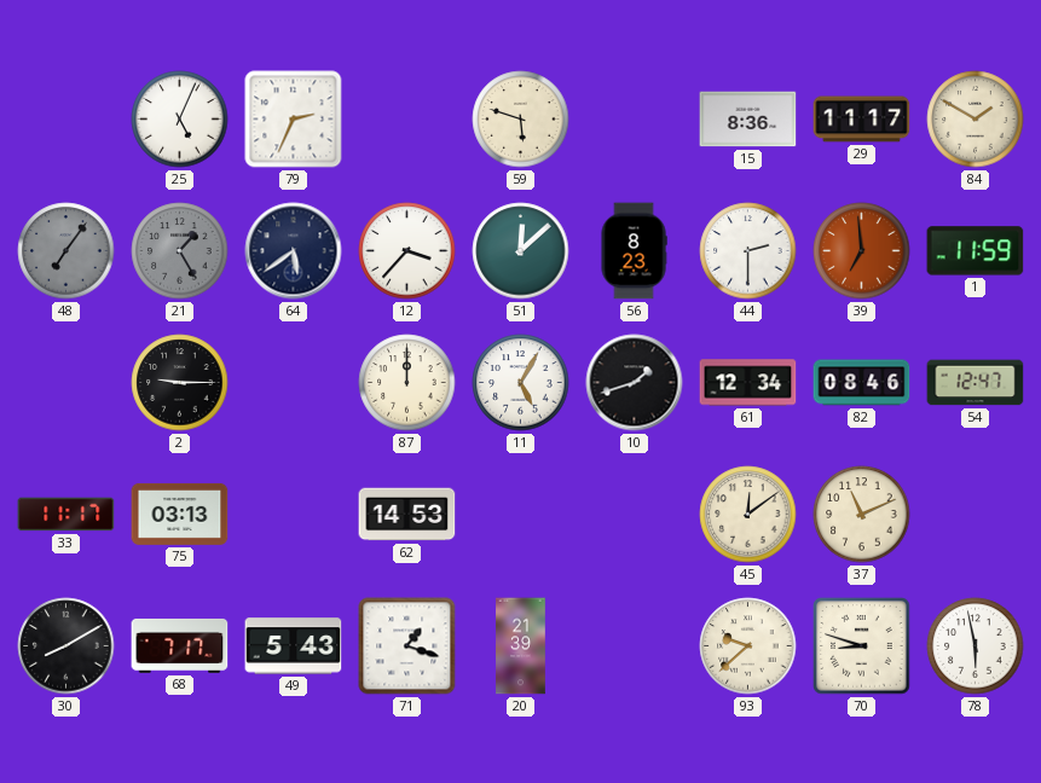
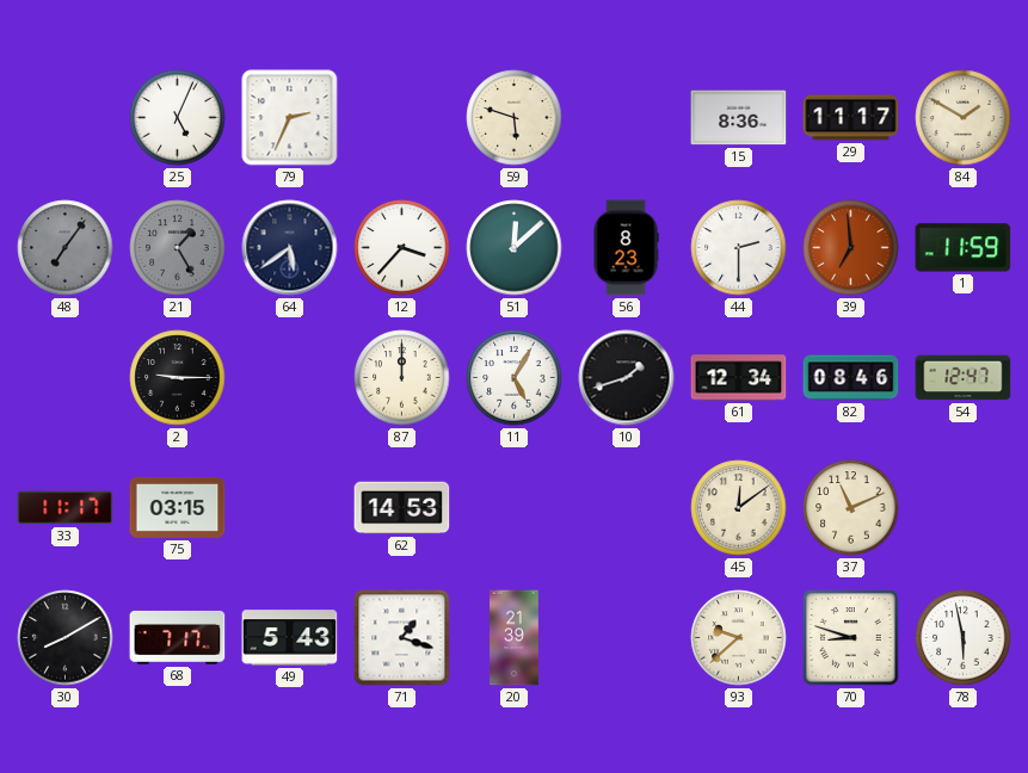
75: 03:13 -> 03:15
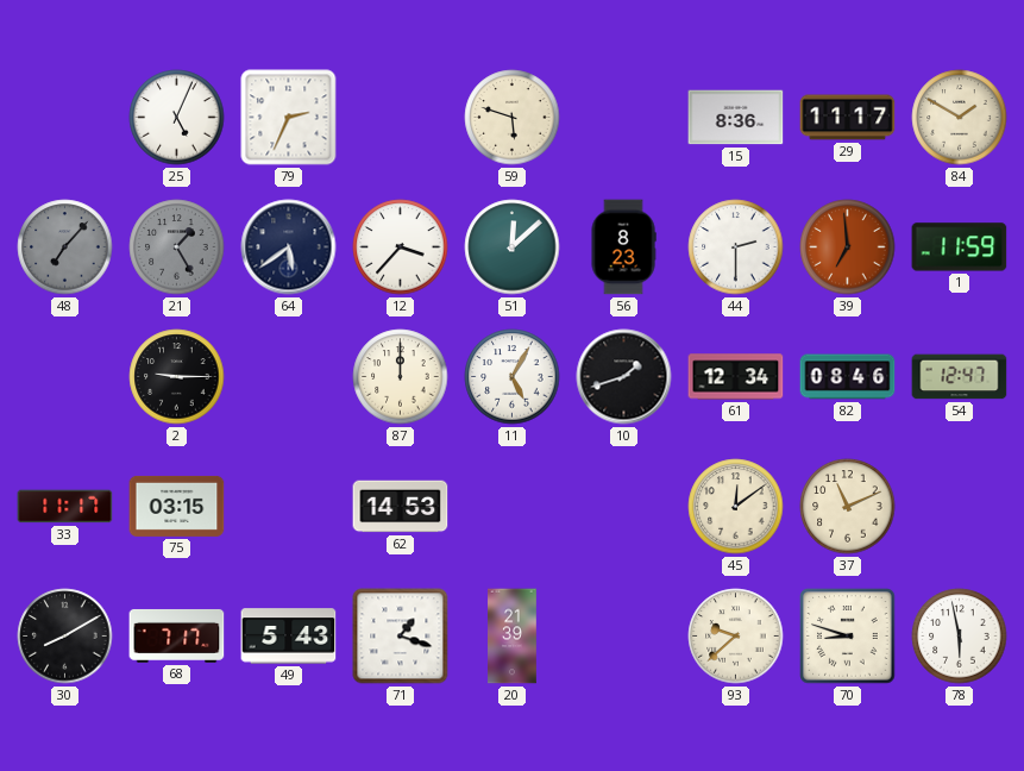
48: 7:06 -> 7:07
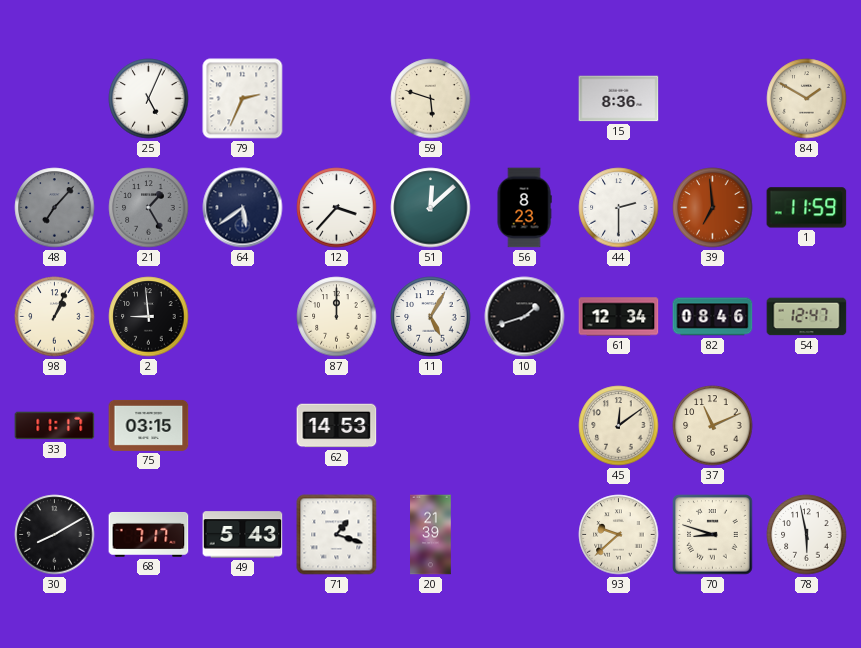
29: 11:17 -> none
98: none -> 1:04
2: 9:15 -> 8:59
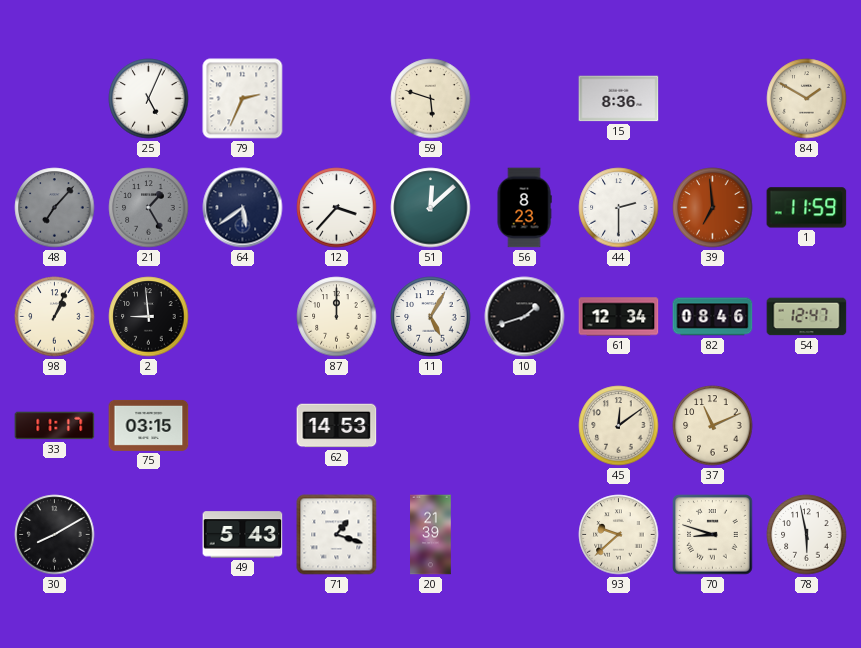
68: 7:17 -> none
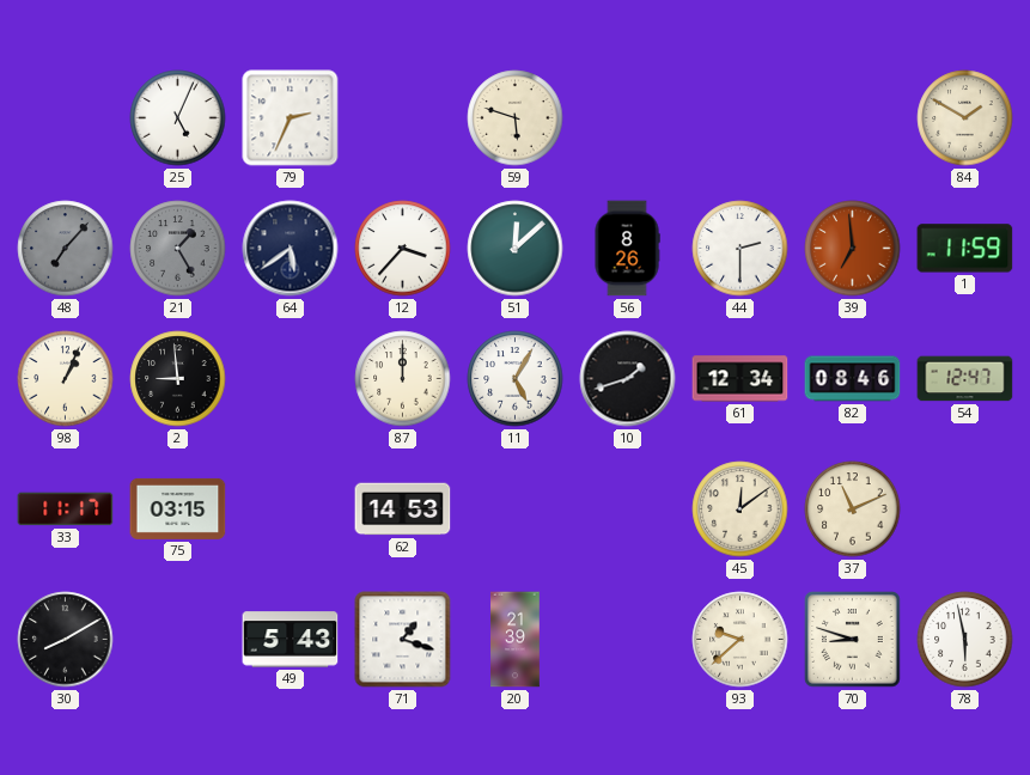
15: 8:36 -> none
56: 8:23 -> 8:26
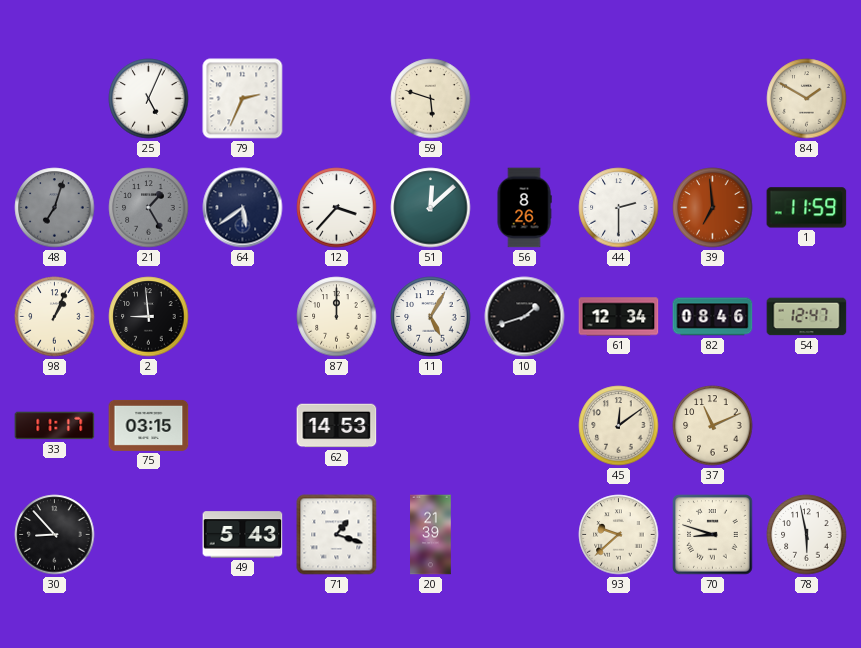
48: 7:07 -> 7:03
30: 8:10 -> 8:53
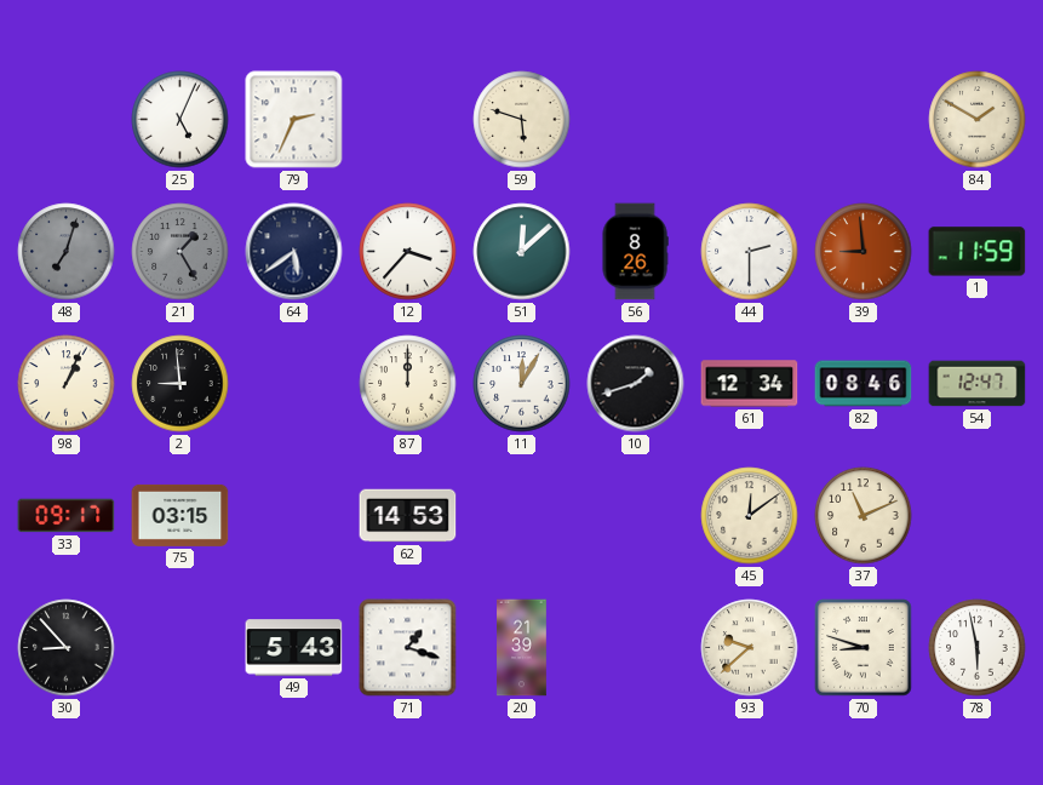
39: 6:59 -> 8:59
11: 5:05 -> 12:05
33: 11:17 -> 09:17
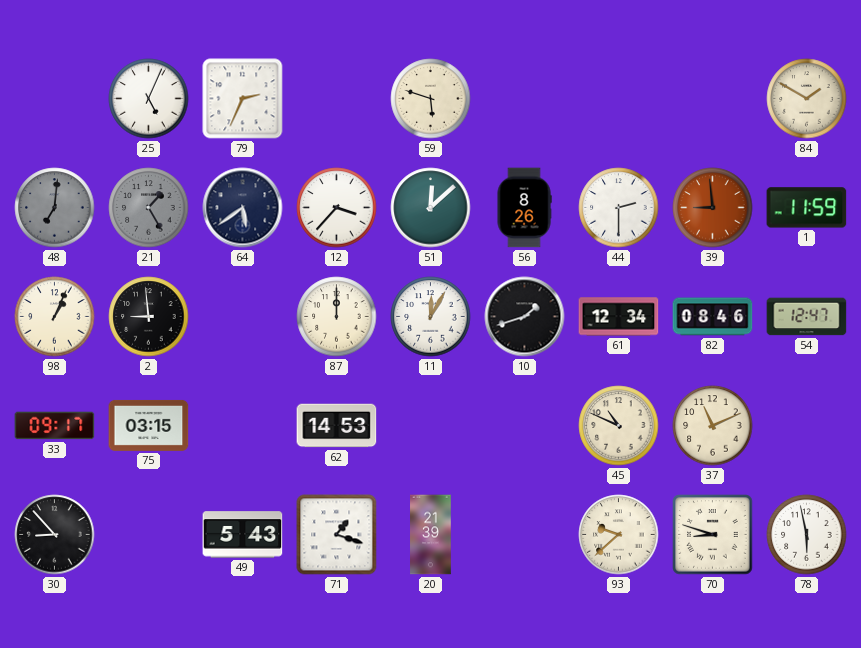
48: 7:03 -> 7:01
45: 12:09 -> 10:49
